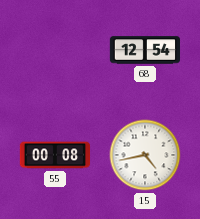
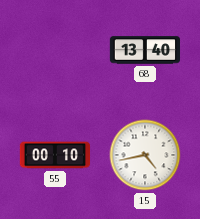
68: 12:54 -> 13:40
55: 00:08 -> 00:10
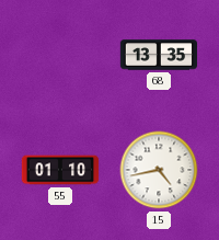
68: 13:40 -> 13:35
55: 00:10 -> 01:10
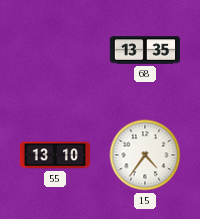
55: 01:10 -> 13:10
15: 4:43 -> 4:36
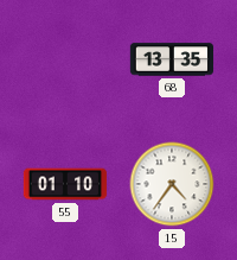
55: 13:10 -> 01:10
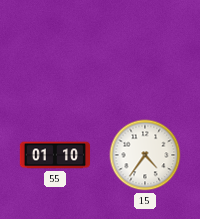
68: 13:35 -> none
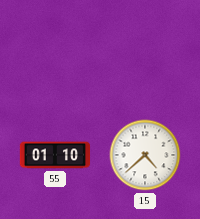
15: 4:36 -> 4:38
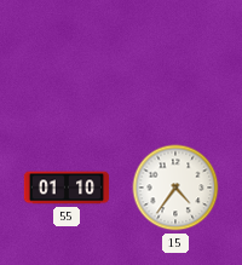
15: 4:38 -> 4:36
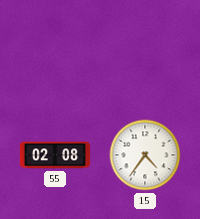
55: 01:10 -> 02:08
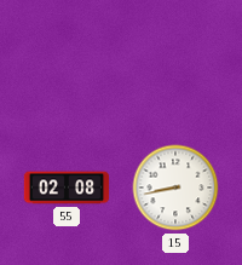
15: 4:36 -> 8:43
